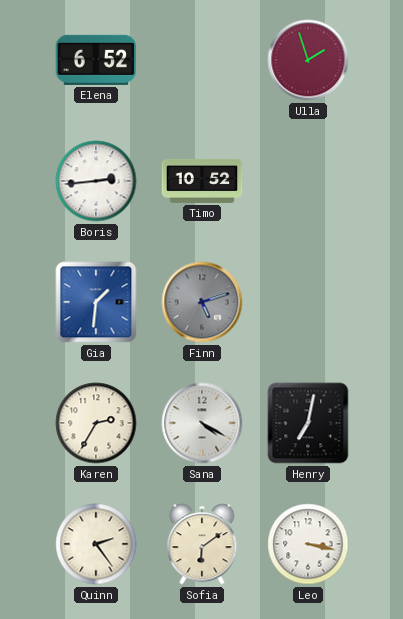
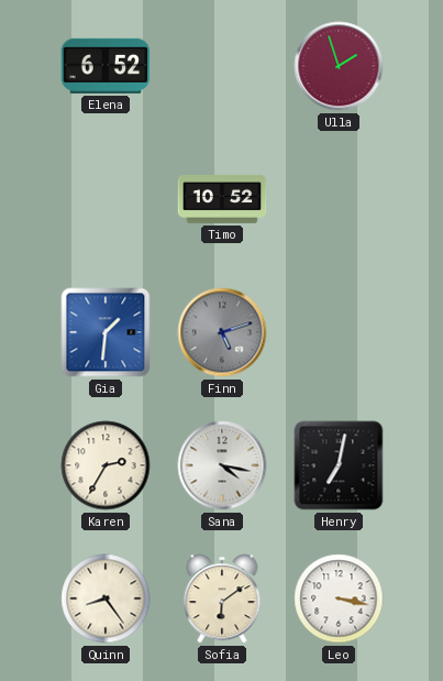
Boris: 2:44 -> none
Sana: 4:20 -> 4:17
Quinn: 2:24 -> 8:24
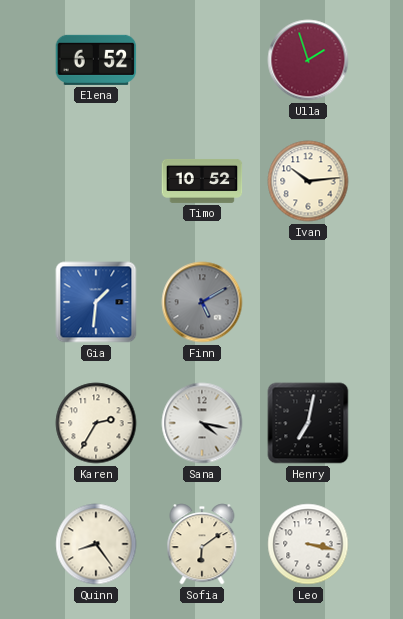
Ivan: none -> 10:14
Finn: 5:12 -> 5:10
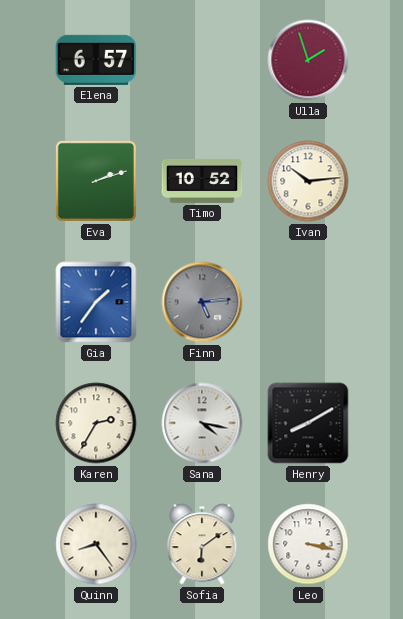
Elena: 6:52 -> 6:57
Eva: none -> 2:12
Gia: 1:31 -> 1:36
Finn: 5:10 -> 5:14
Henry: 7:02 -> 8:10
